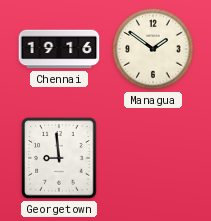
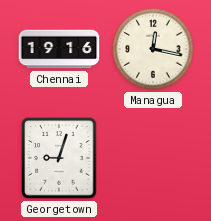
Managua: 1:51 -> 12:17
Georgetown: 8:59 -> 9:03
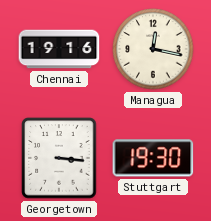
Georgetown: 9:03 -> 3:16
Stuttgart: none -> 19:30
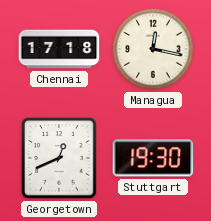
Chennai: 19:16 -> 17:18
Georgetown: 3:16 -> 12:41
